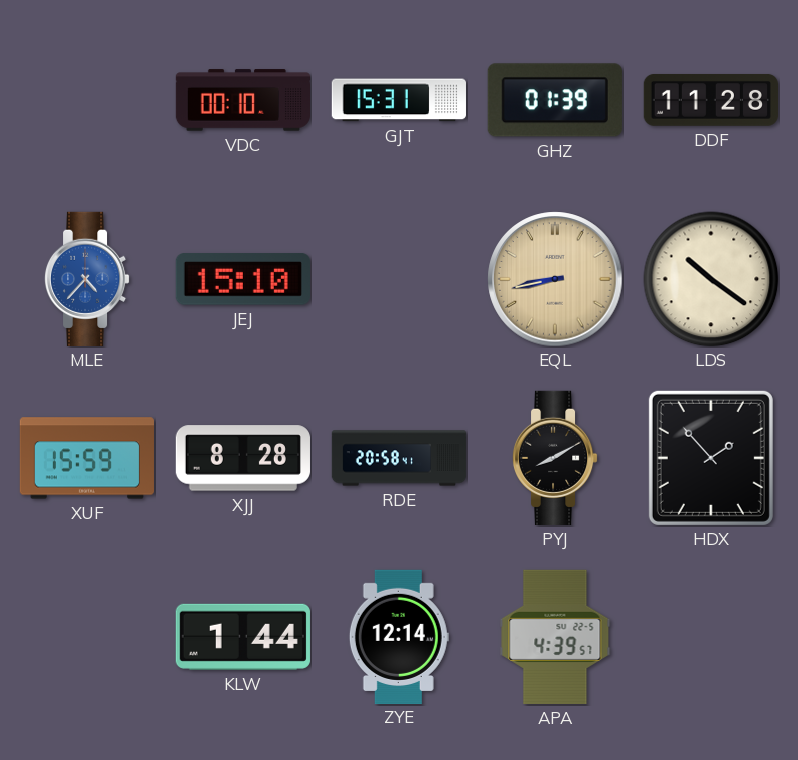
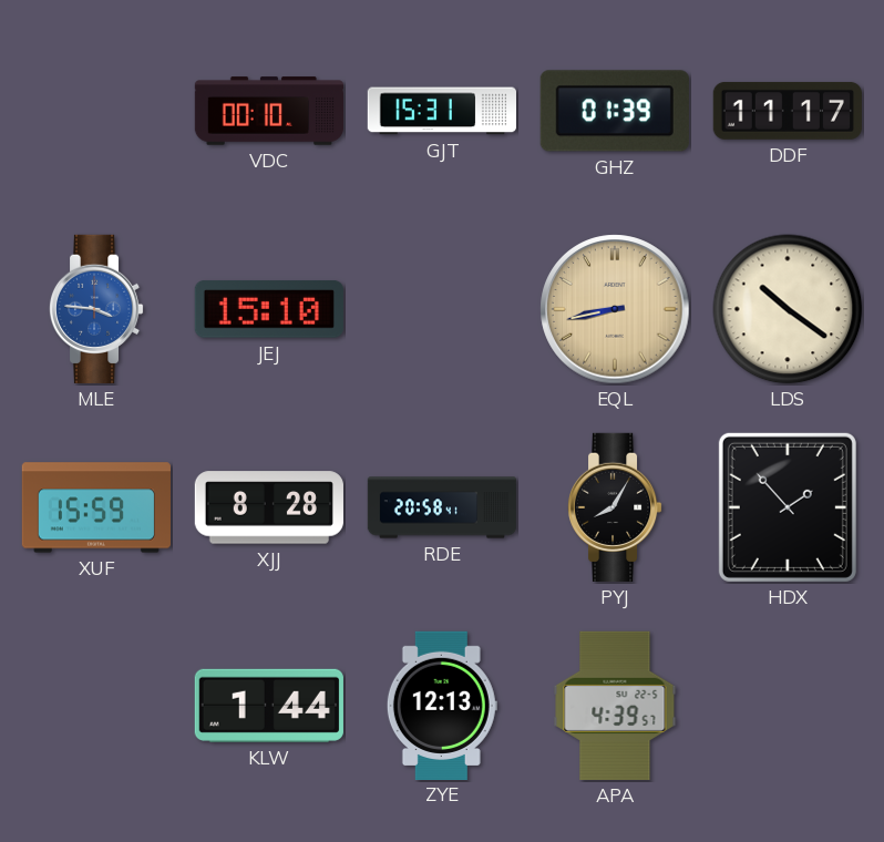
DDF: 11:28 -> 11:17
MLE: 4:37 -> 3:46
PYJ: 8:10 -> 8:05
ZYE: 12:14 -> 12:13
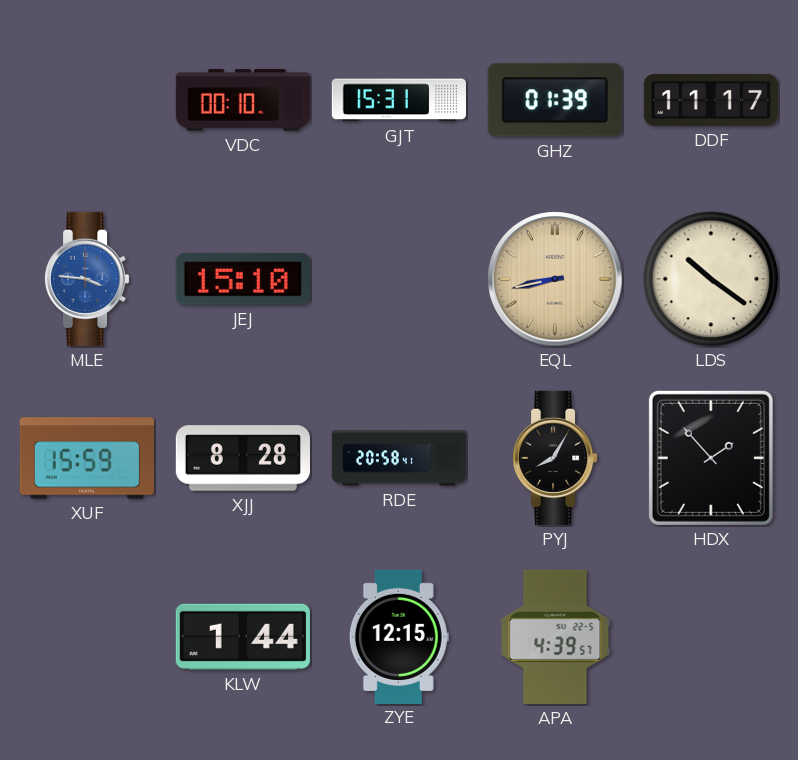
ZYE: 12:13 -> 12:15
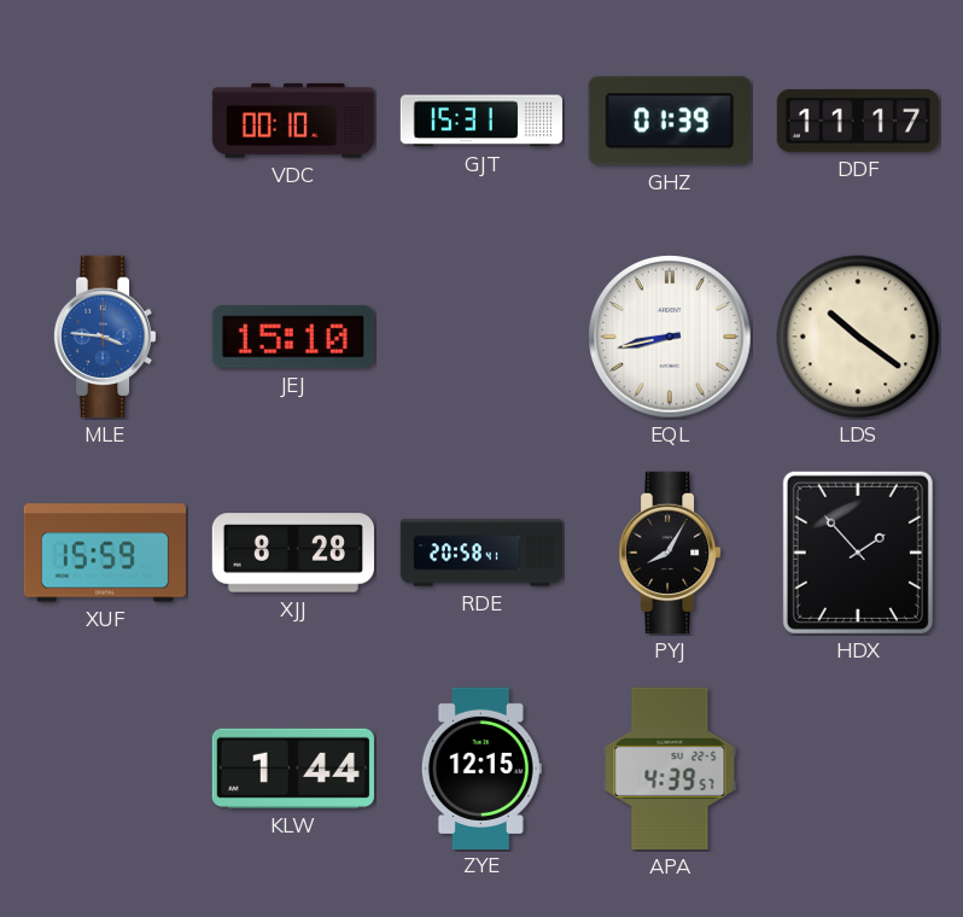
EQL dial: champagne -> white
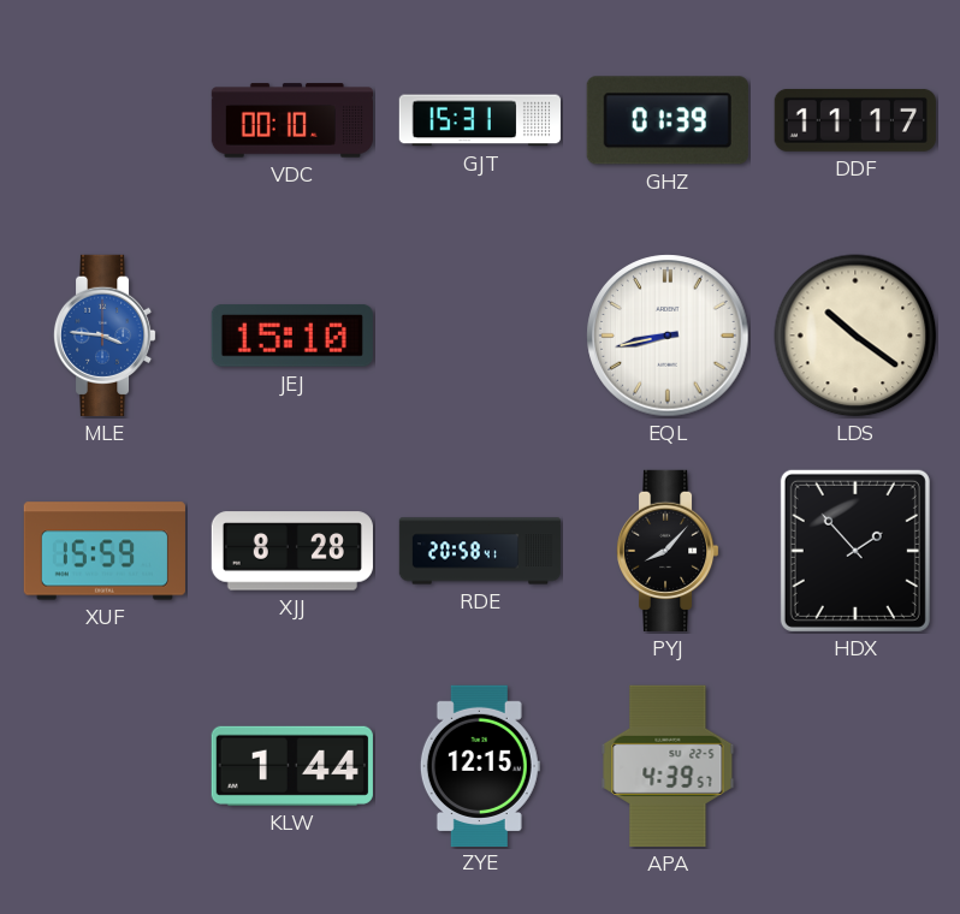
PYJ: 8:05 -> 8:07
